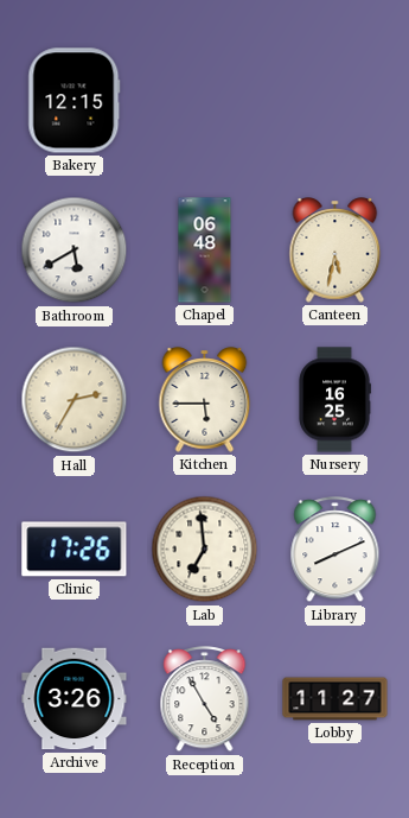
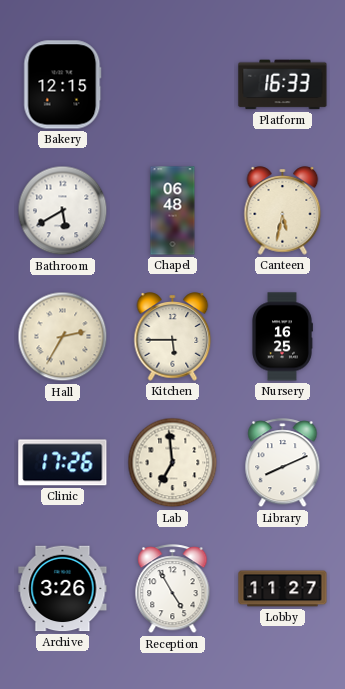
Platform: none -> 16:33
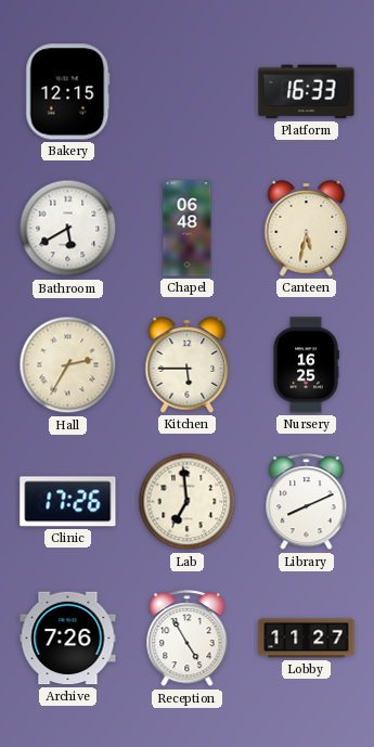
Archive: 3:26 -> 7:26
